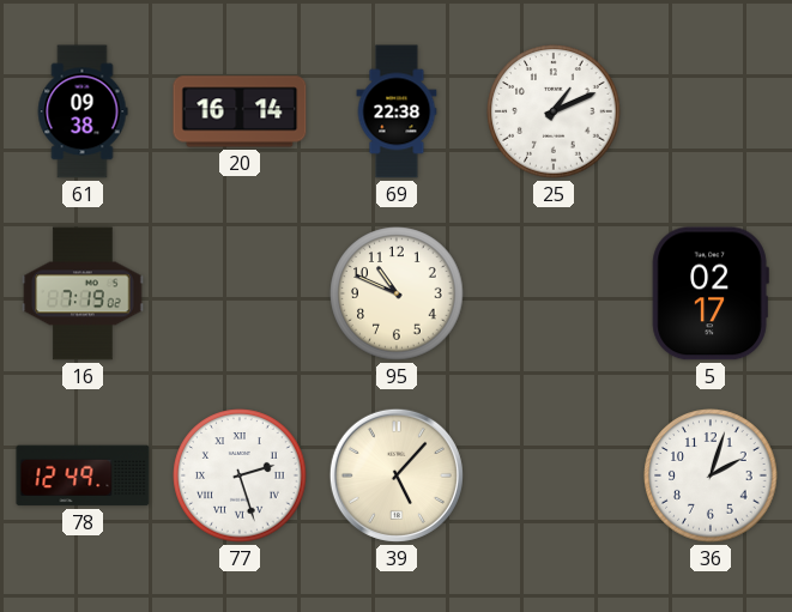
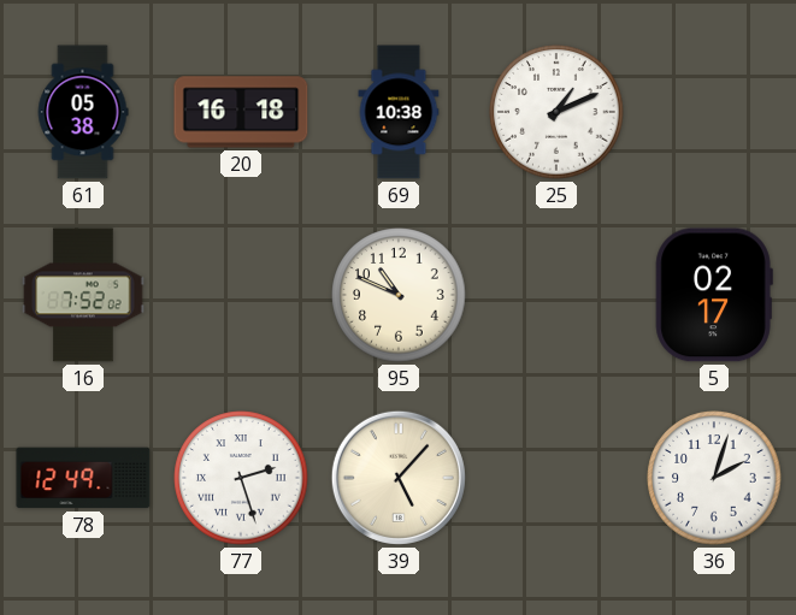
61: 09:38 -> 05:38
20: 16:14 -> 16:18
69: 22:38 -> 10:38
16: 7:19 -> 7:52
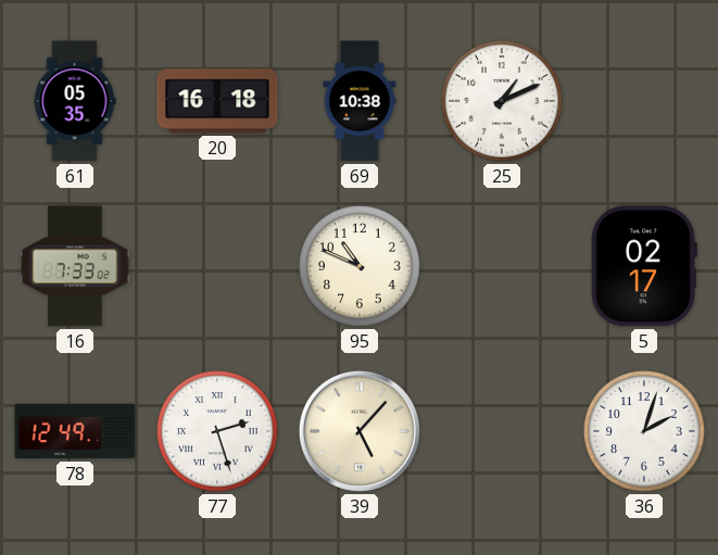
61: 05:38 -> 05:35
16: 7:52 -> 7:33
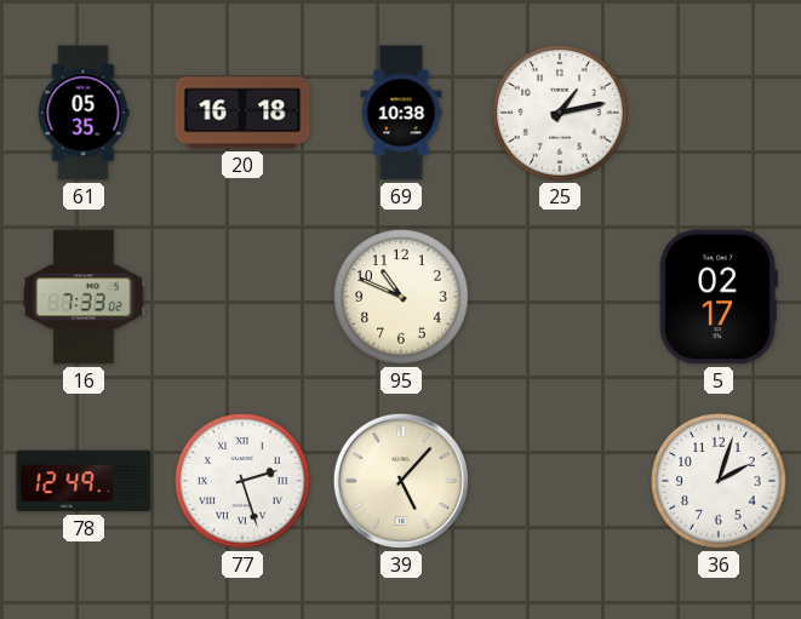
25: 1:11 -> 1:13
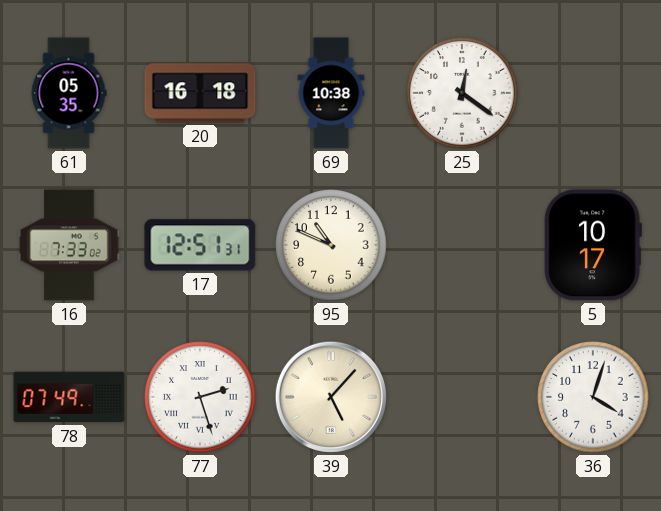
25: 1:13 -> 12:21
17: none -> 12:51
5: 02:17 -> 10:17
78: 12:49 -> 07:49
36: 2:03 -> 4:03
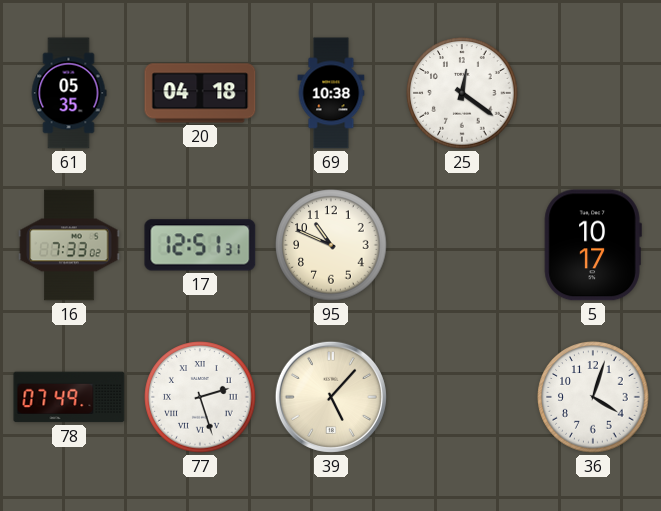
20: 16:18 -> 04:18
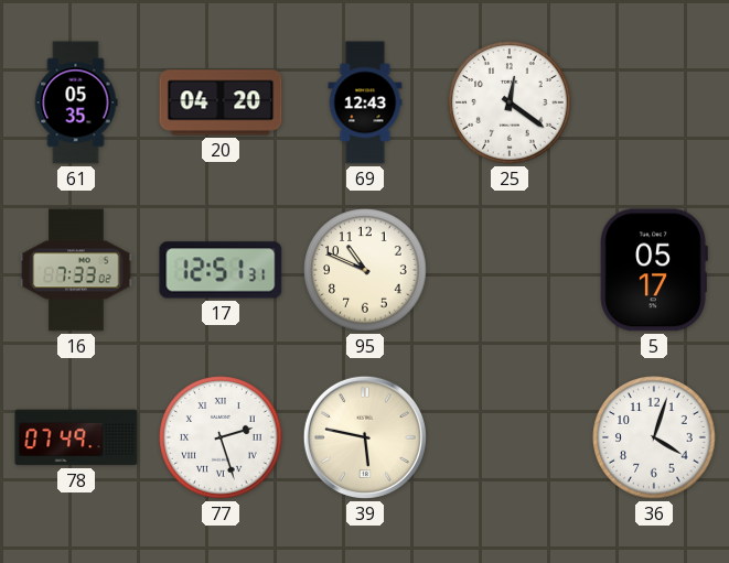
20: 04:18 -> 04:20
69: 10:38 -> 12:43
5: 10:17 -> 05:17
39: 5:07 -> 5:47
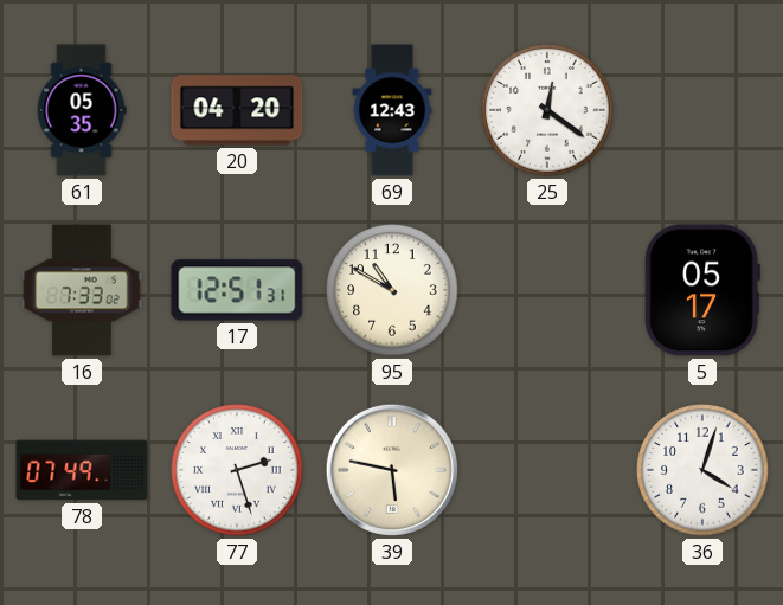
95: 10:49 -> 10:50
